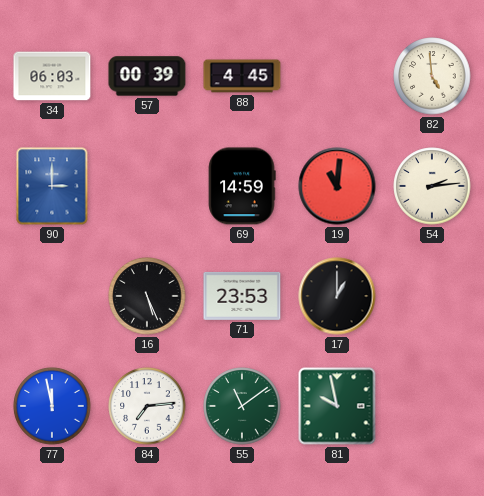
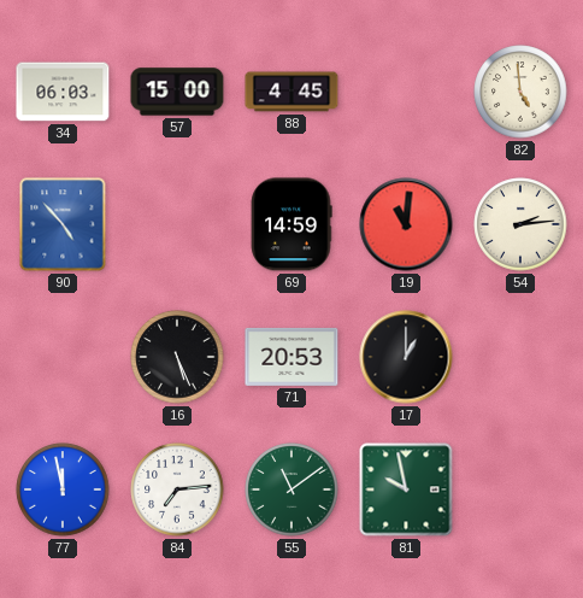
57: 00:39 -> 15:00
90: 3:00 -> 4:53
71: 23:53 -> 20:53
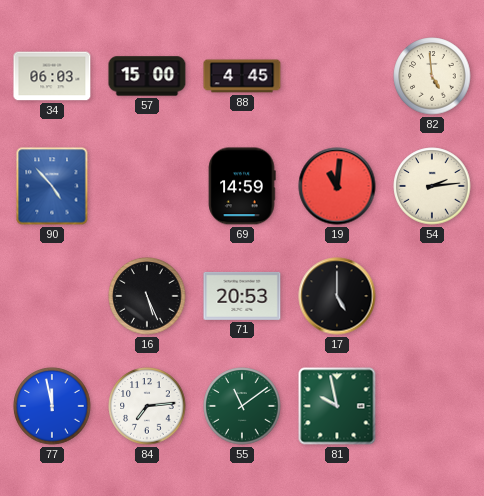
17: 1:00 -> 5:00
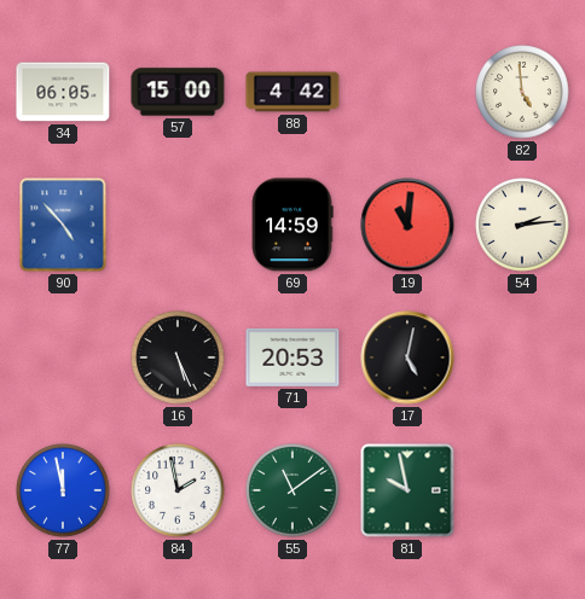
34: 06:03 -> 06:05
88: 4:45 -> 4:42
17: 5:00 -> 5:02
84: 7:14 -> 1:58
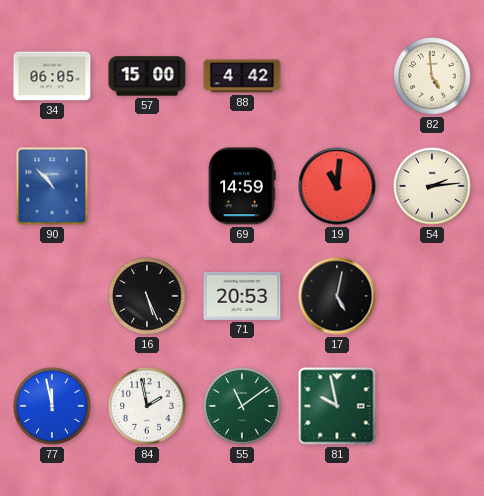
90: 4:53 -> 10:53
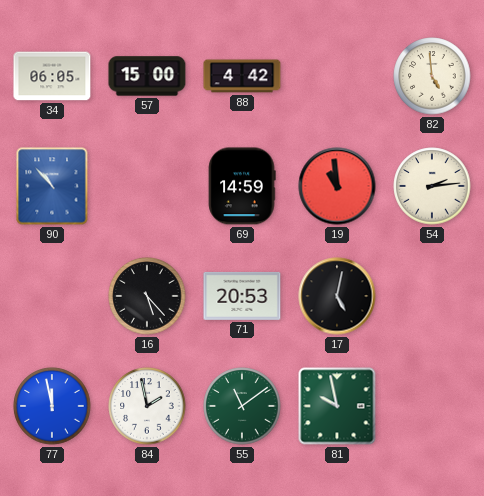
19: 11:01 -> 10:59
16: 5:26 -> 5:23
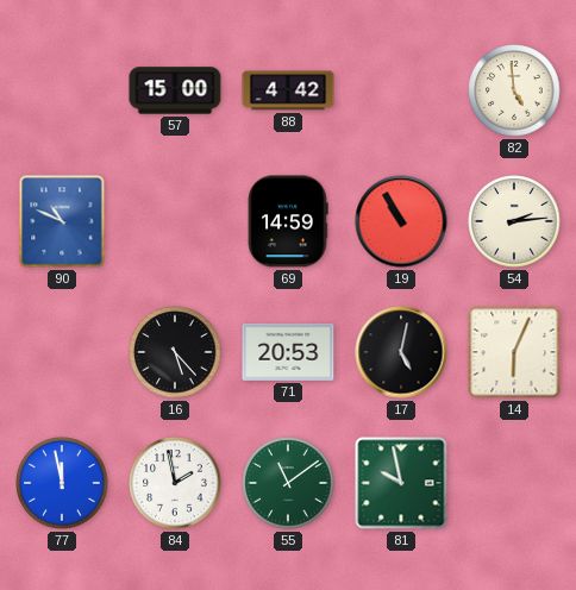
34: 06:05 -> none
90: 10:53 -> 10:49
19: 10:59 -> 10:55
14: none -> 6:04
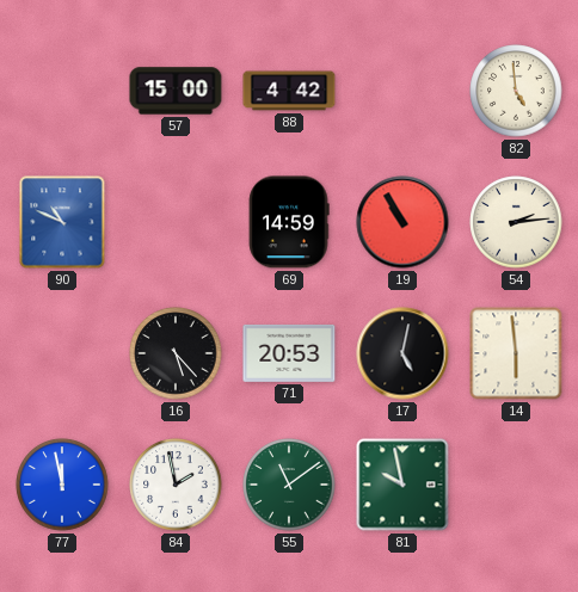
14: 6:04 -> 5:59
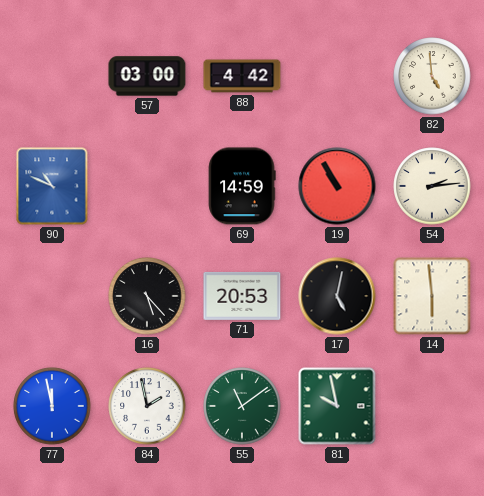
57: 15:00 -> 03:00
